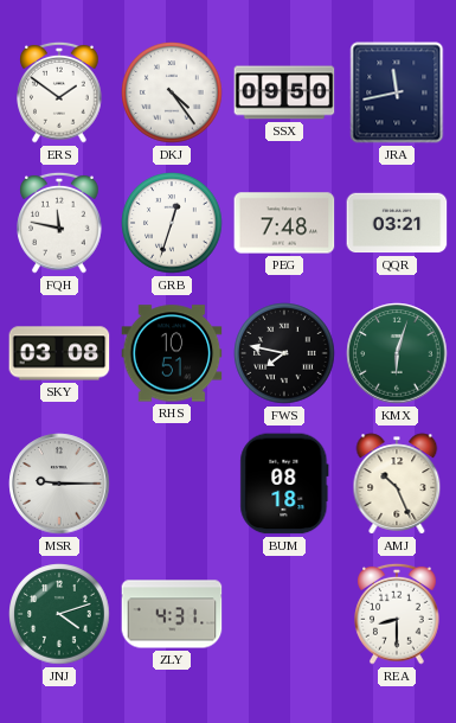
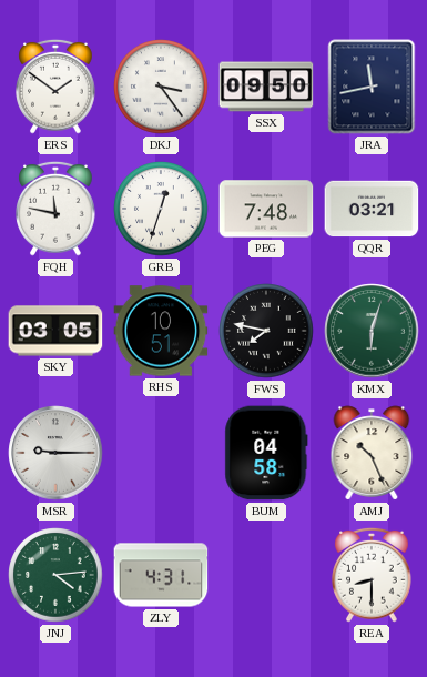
DKJ: 4:24 -> 3:24
SKY: 03:08 -> 03:05
BUM: 08:18 -> 04:58
JNJ: 4:12 -> 4:14
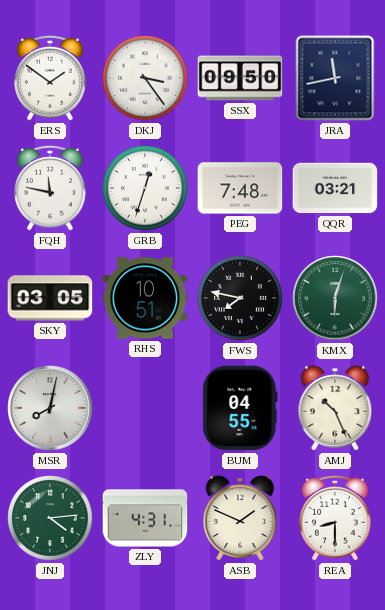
MSR: 9:15 -> 8:02
BUM: 04:58 -> 04:55
ASB: none -> 1:49
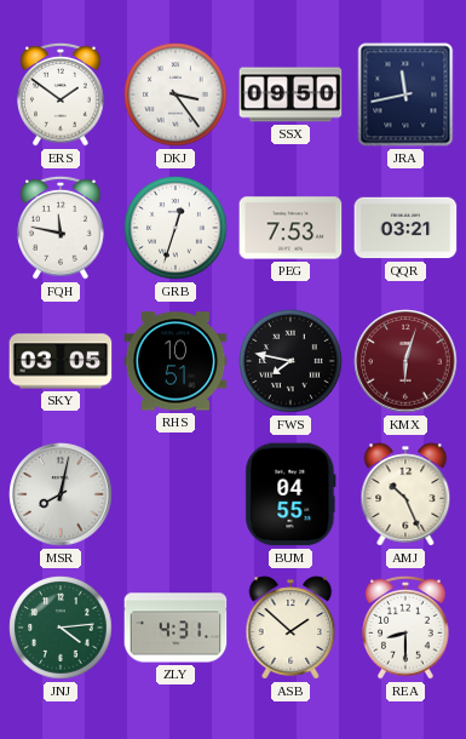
PEG: 7:48 -> 7:53
KMX dial: green -> burgundy
ASB: 1:49 -> 1:52
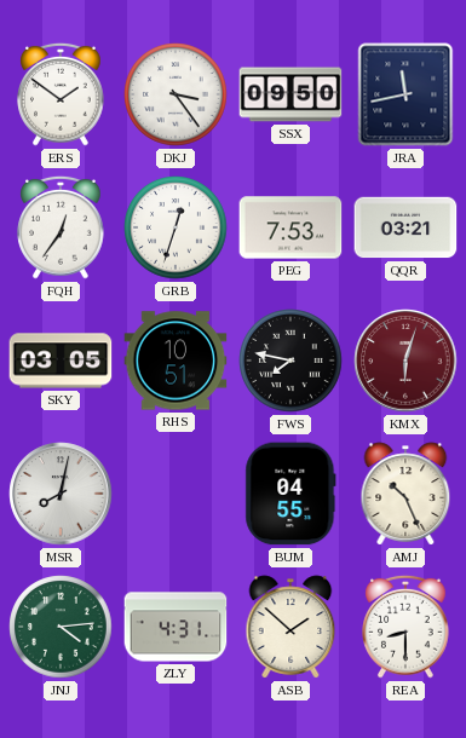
FQH: 11:47 -> 12:36
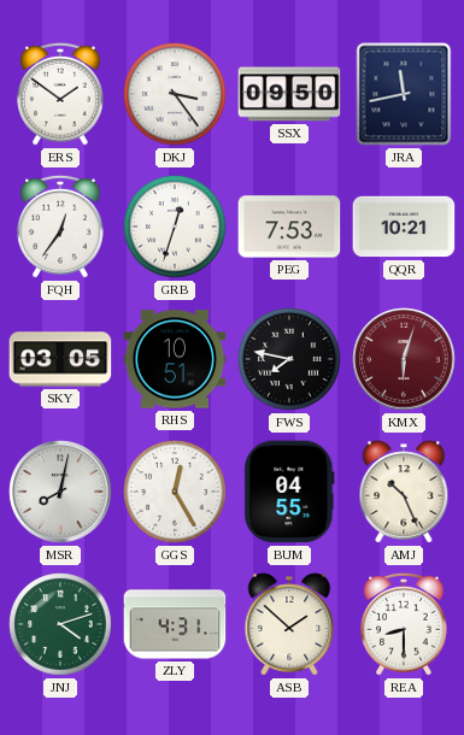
QQR: 03:21 -> 10:21
GGS: none -> 12:25
JNJ: 4:14 -> 4:12
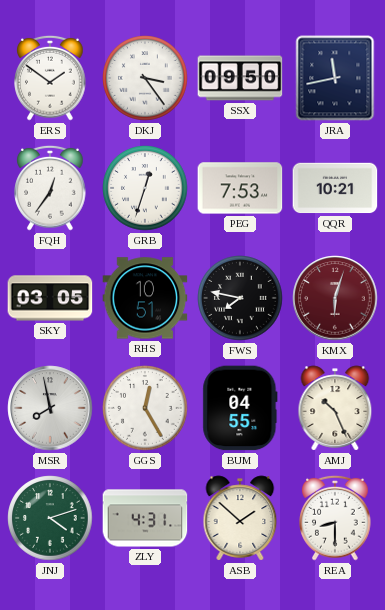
MSR: 8:02 -> 7:58
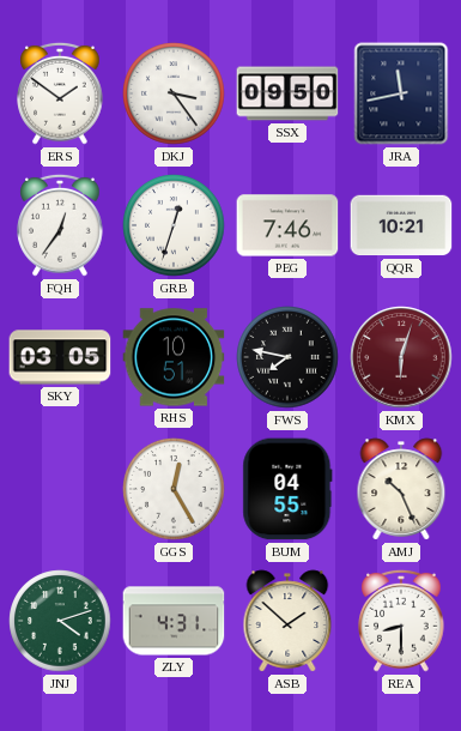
PEG: 7:53 -> 7:46
MSR: 7:58 -> none
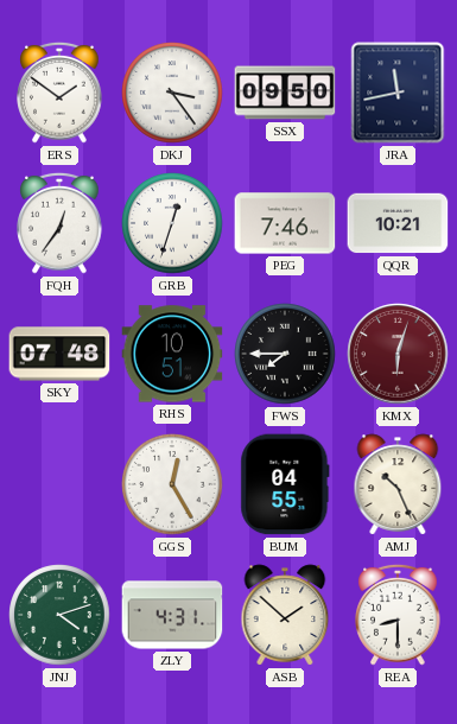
SKY: 03:05 -> 07:48
FWS: 7:47 -> 7:45
